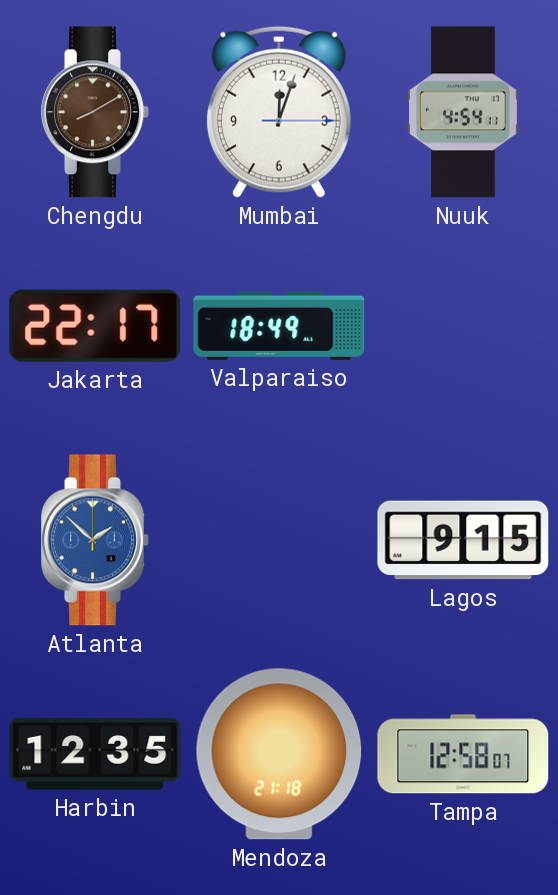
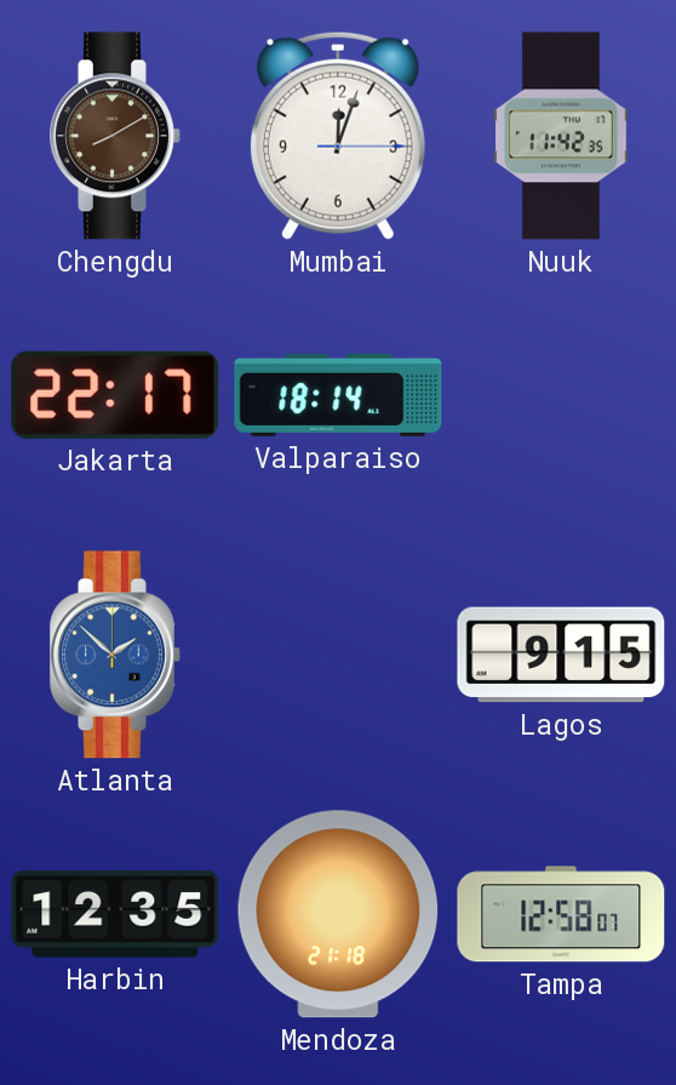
Nuuk: 4:54 -> 11:42
Valparaiso: 18:49 -> 18:14
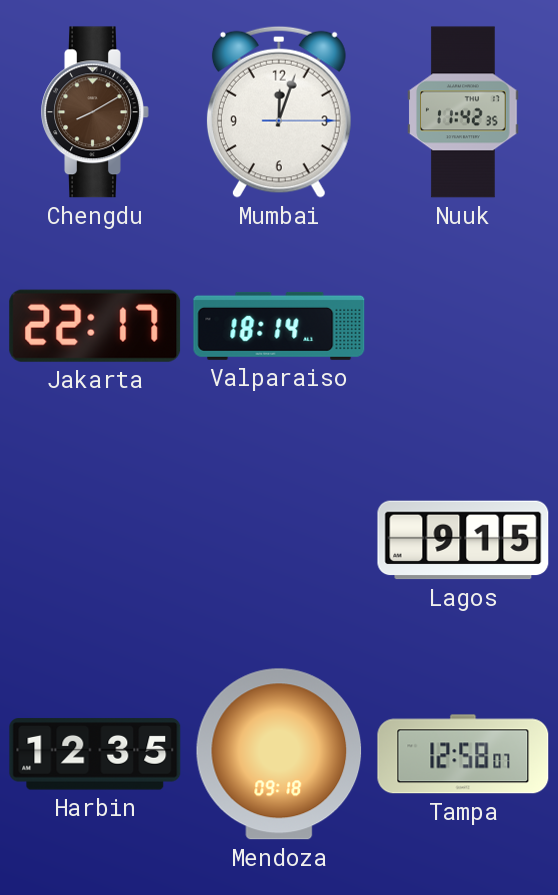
Atlanta: 1:52 -> none
Mendoza: 21:18 -> 09:18
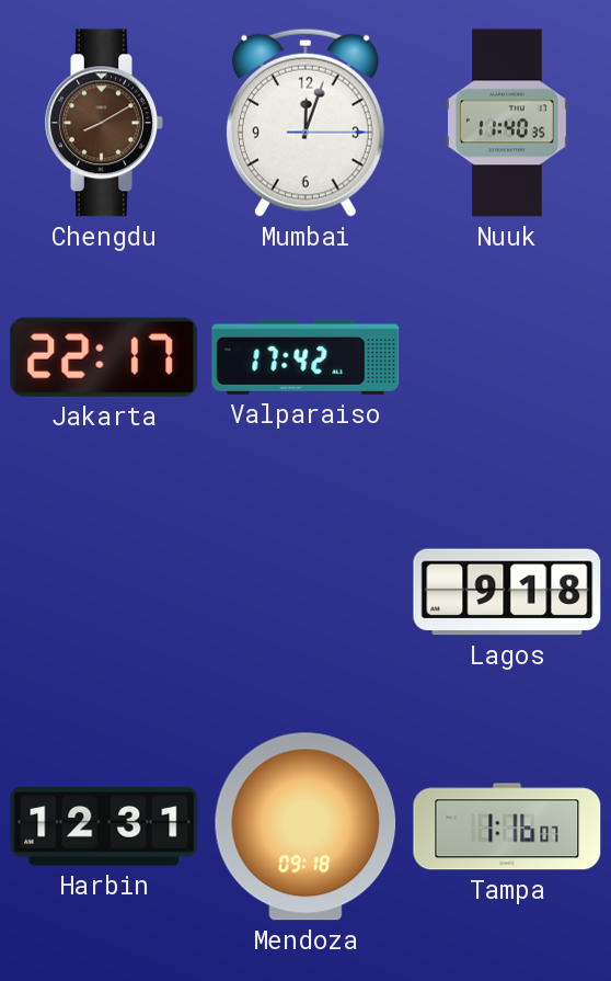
Nuuk: 11:42 -> 11:40
Valparaiso: 18:14 -> 17:42
Lagos: 9:15 -> 9:18
Harbin: 12:35 -> 12:31
Tampa: 12:58 -> 1:16
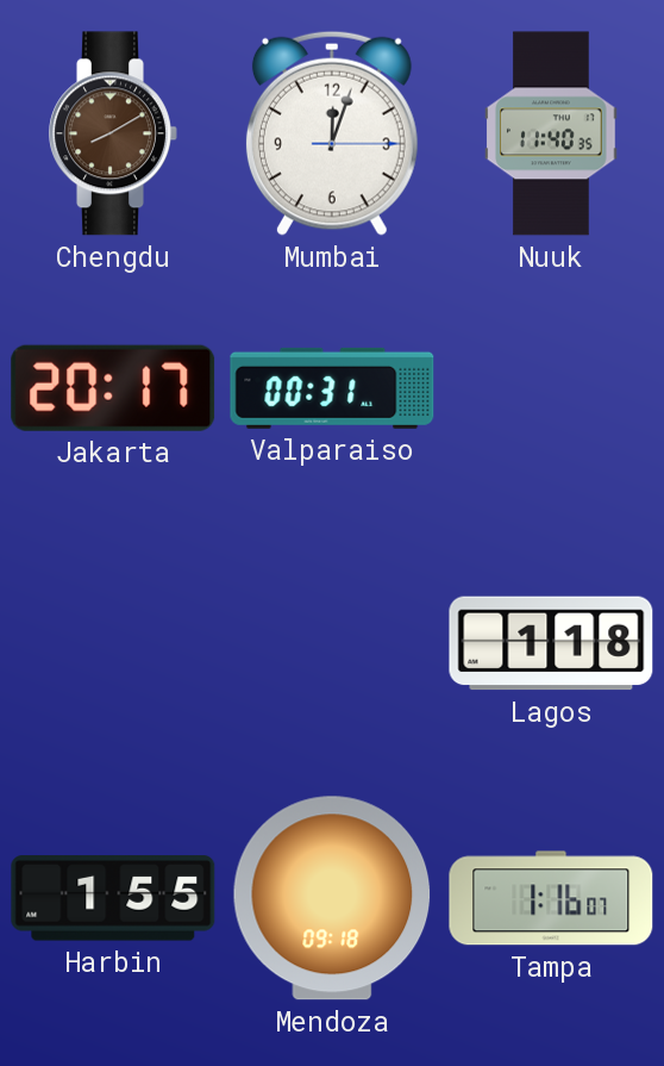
Jakarta: 22:17 -> 20:17
Valparaiso: 17:42 -> 00:31
Lagos: 9:18 -> 1:18
Harbin: 12:31 -> 1:55
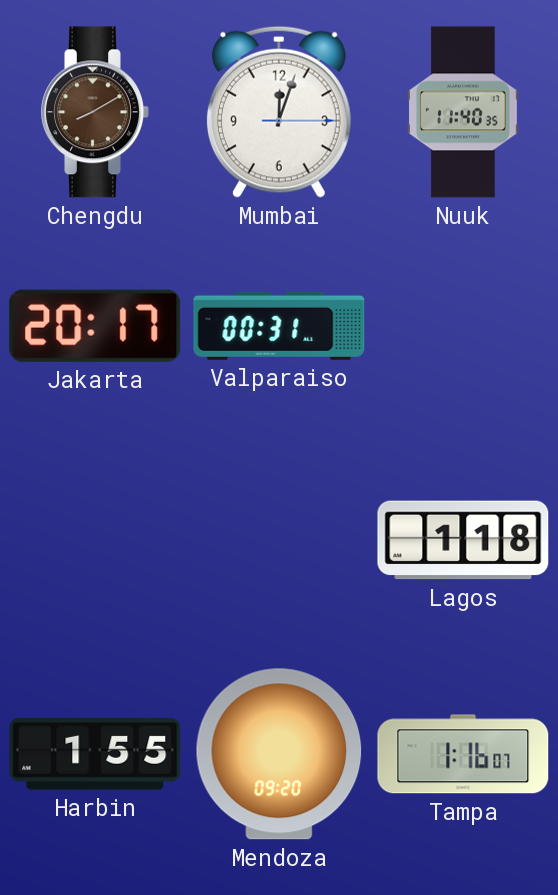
Mendoza: 09:18 -> 09:20
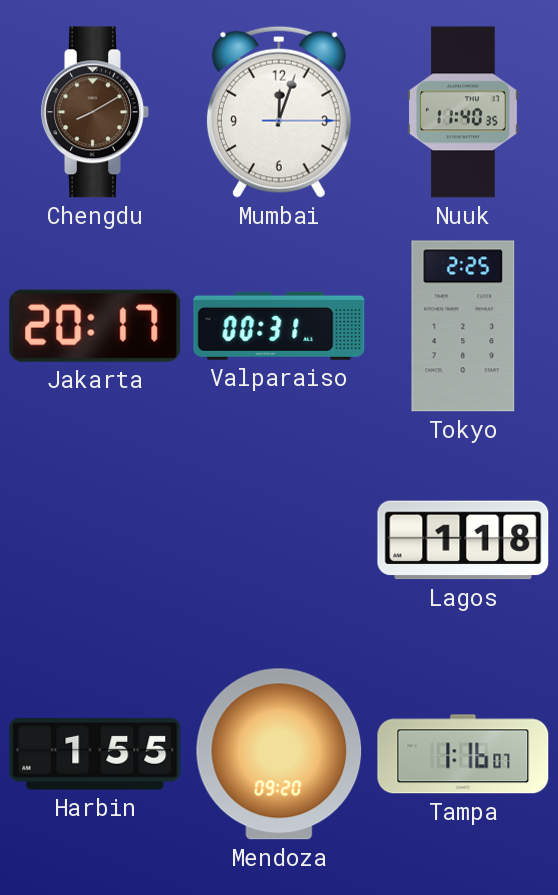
Tokyo: none -> 2:25
